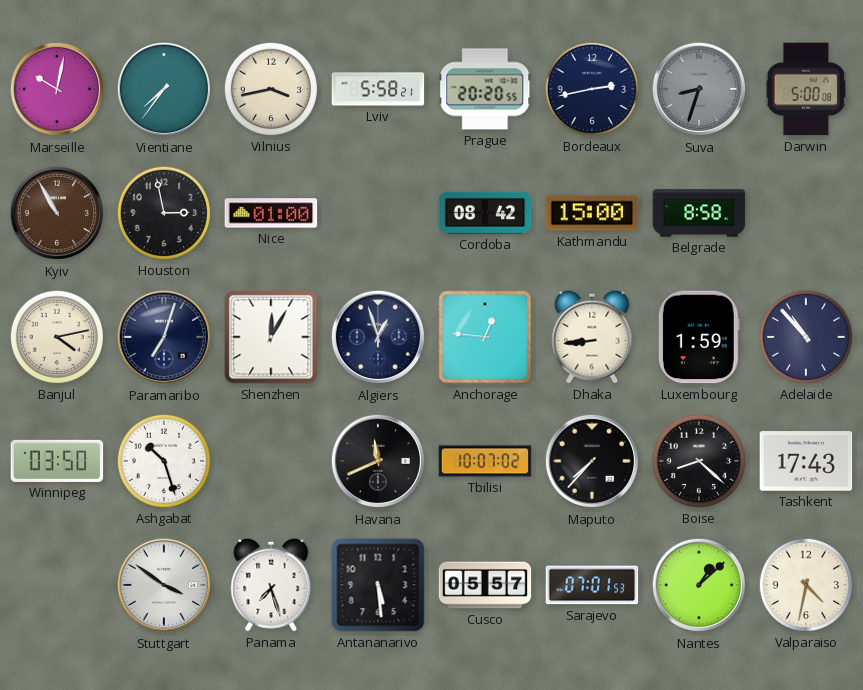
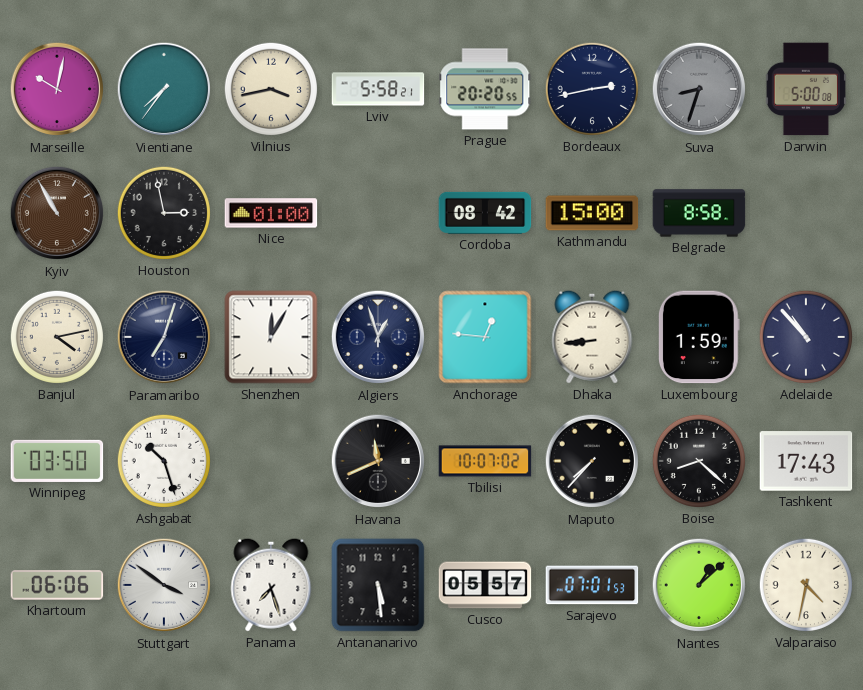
Khartoum: none -> 06:06
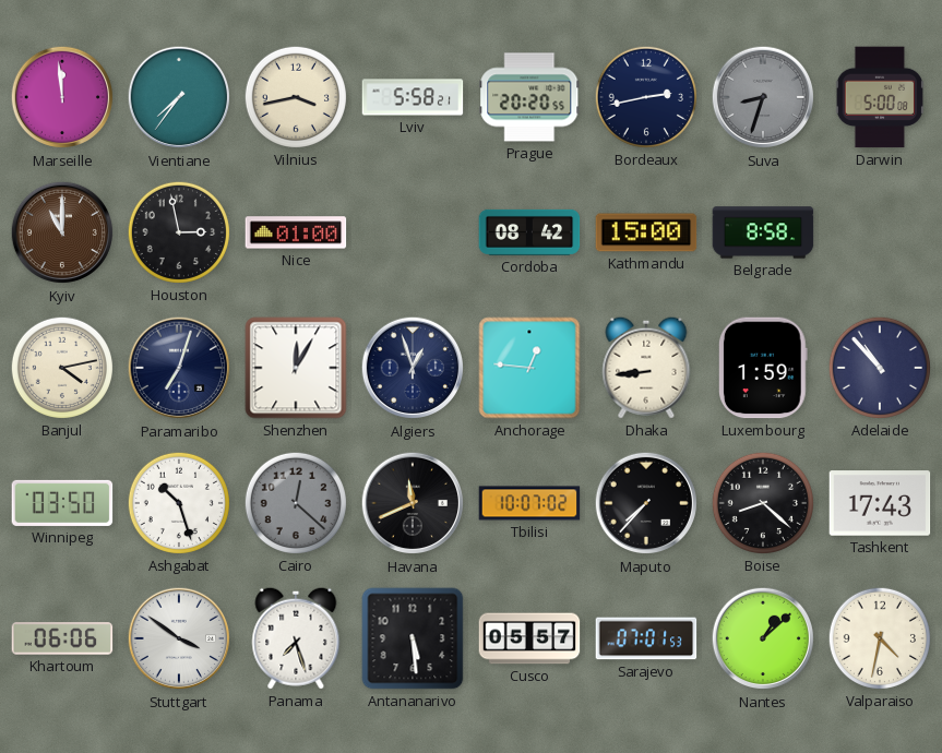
Marseille: 10:02 -> 11:59
Kyiv: 10:55 -> 11:00
Cairo: none -> 12:22
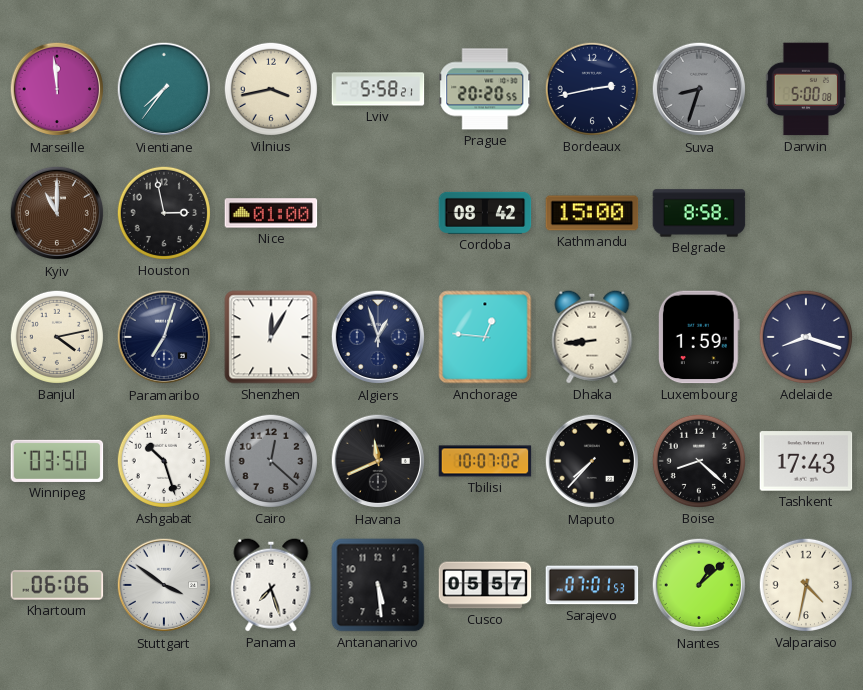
Adelaide: 10:53 -> 8:18
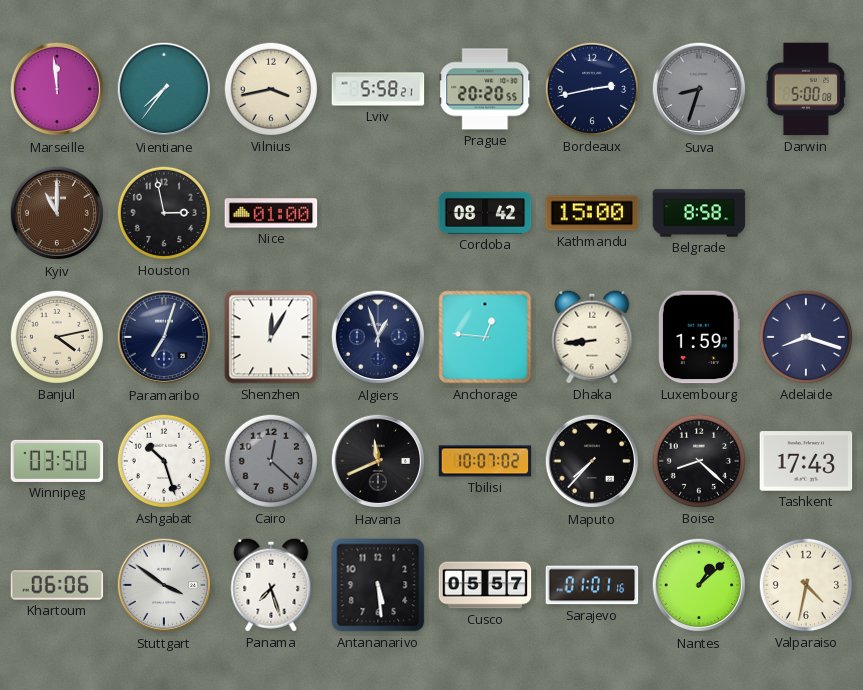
Sarajevo: 07:01 -> 01:01
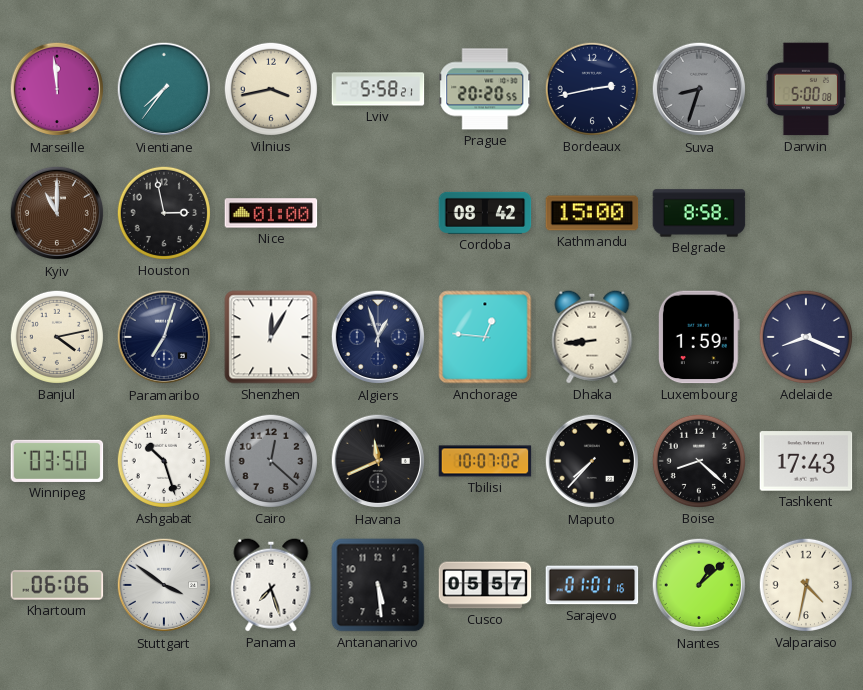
Adelaide: 8:18 -> 8:19
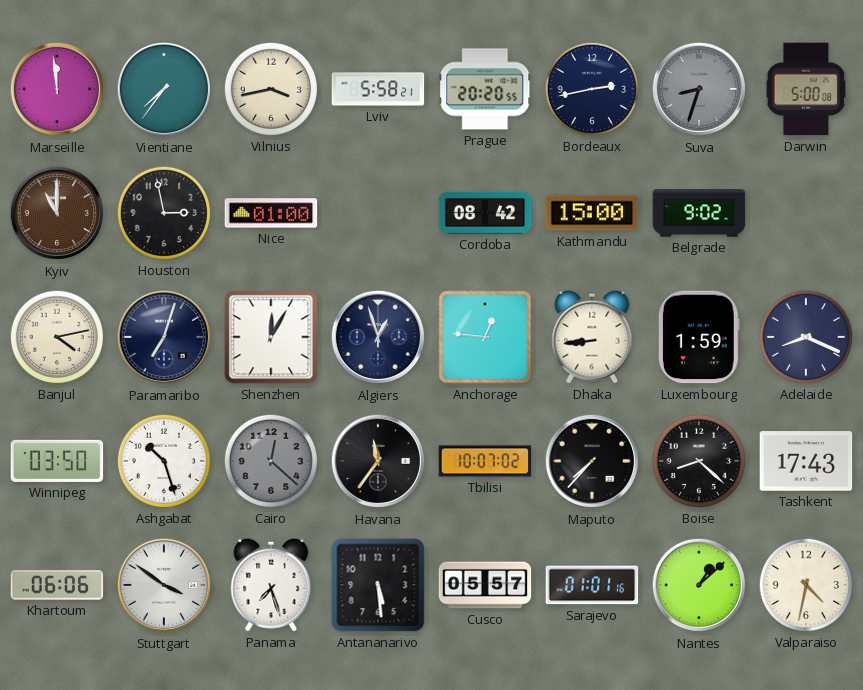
Belgrade: 8:58 -> 9:02
Havana: 11:41 -> 11:36
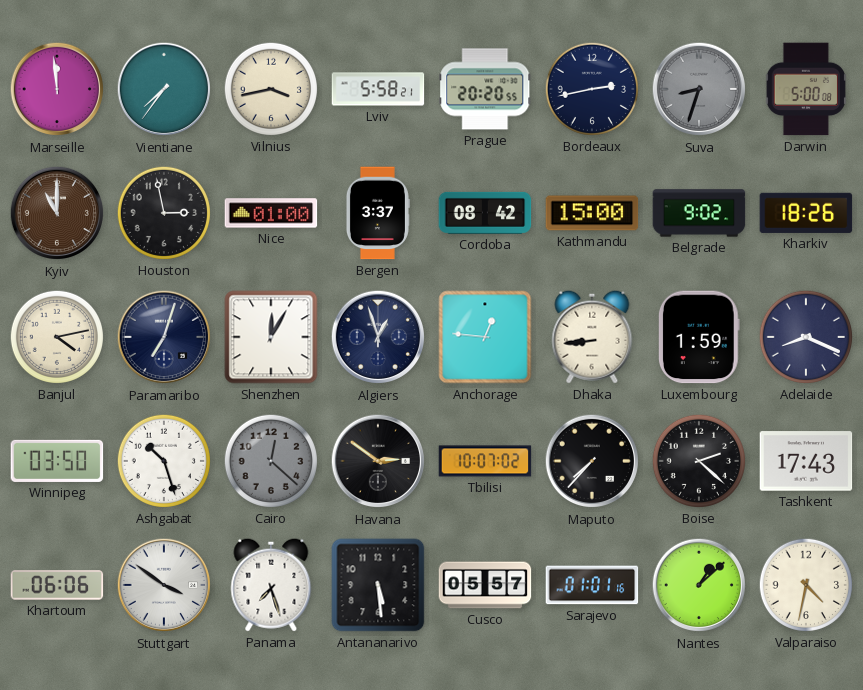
Bergen: none -> 3:37
Kharkiv: none -> 18:26
Havana: 11:36 -> 2:51
Boise: 8:22 -> 2:22
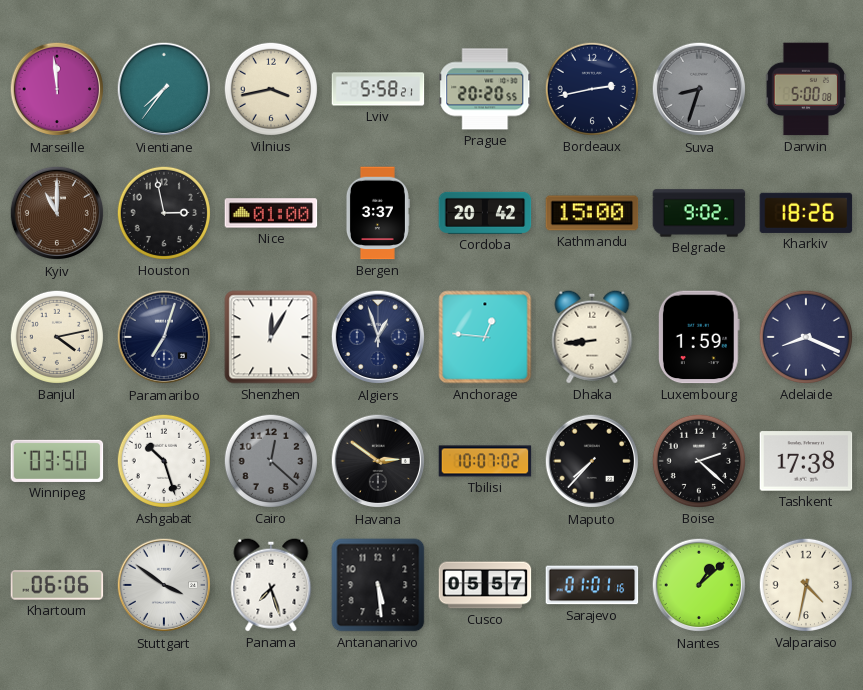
Cordoba: 08:42 -> 20:42
Tashkent: 17:43 -> 17:38
